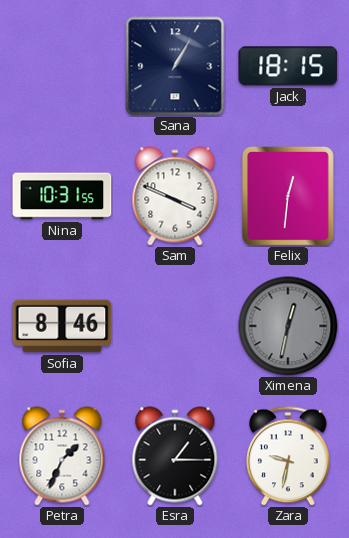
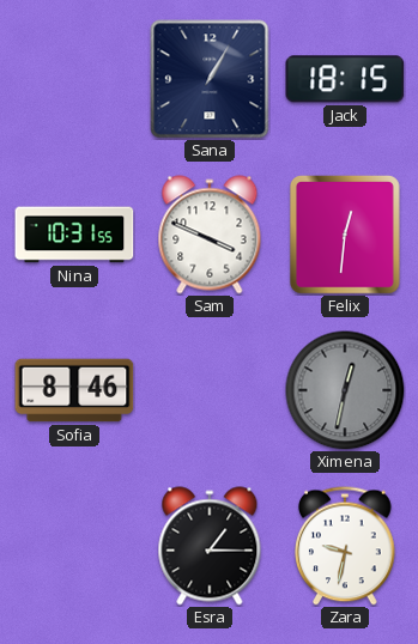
Petra: 1:34 -> none
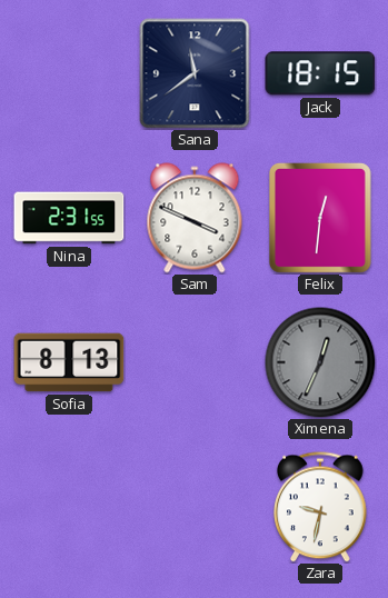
Sana: 1:05 -> 11:39
Nina: 10:31 -> 2:31
Sofia: 8:46 -> 8:13
Ximena: 12:32 -> 12:34
Esra: 1:15 -> none
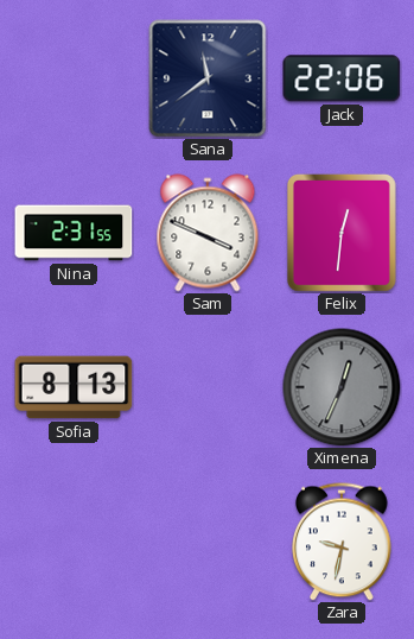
Jack: 18:15 -> 22:06
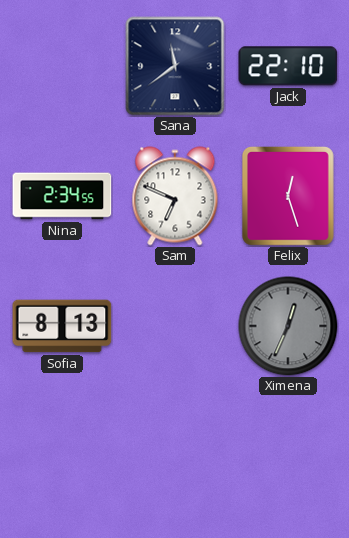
Jack: 22:06 -> 22:10
Nina: 2:31 -> 2:34
Sam: 3:49 -> 6:49
Felix: 12:31 -> 12:27
Zara: 9:32 -> none
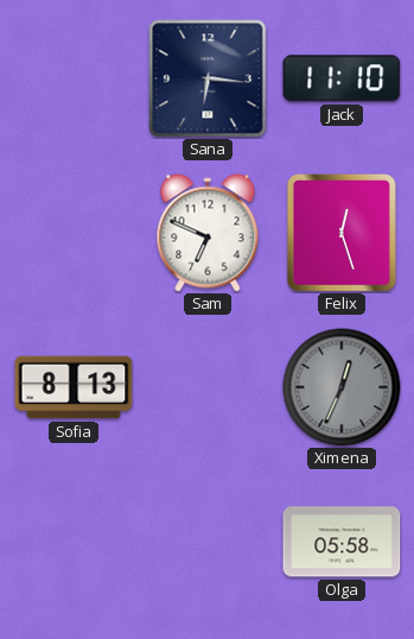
Sana: 11:39 -> 6:16
Jack: 22:10 -> 11:10
Nina: 2:34 -> none
Olga: none -> 05:58
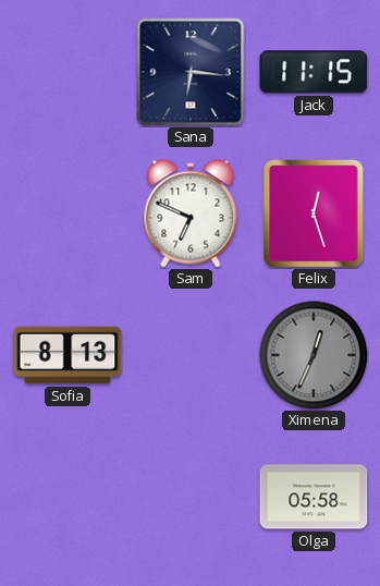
Jack: 11:10 -> 11:15
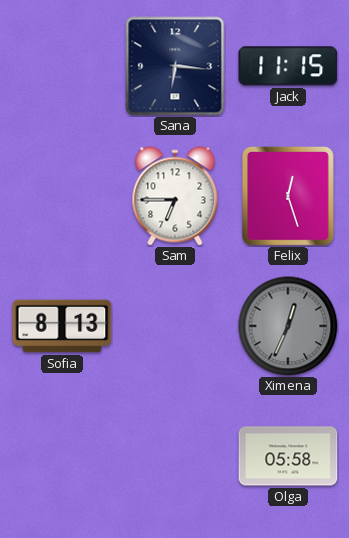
Sam: 6:49 -> 6:45
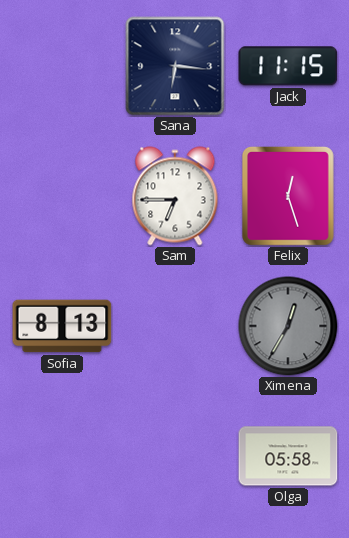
Ximena: 12:34 -> 12:35
